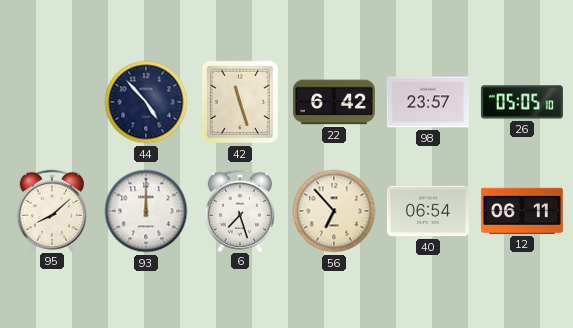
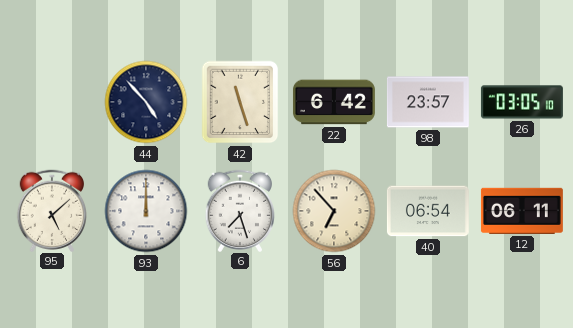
26: 05:05 -> 03:05
95: 8:08 -> 5:08
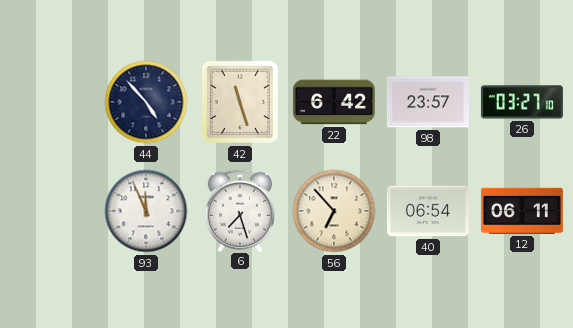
26: 03:05 -> 03:27
95: 5:08 -> none
93: 12:00 -> 11:56
